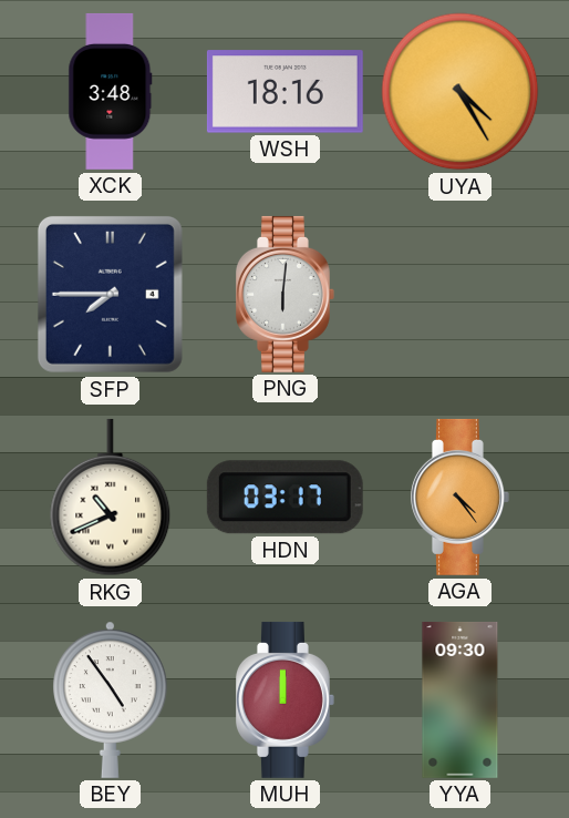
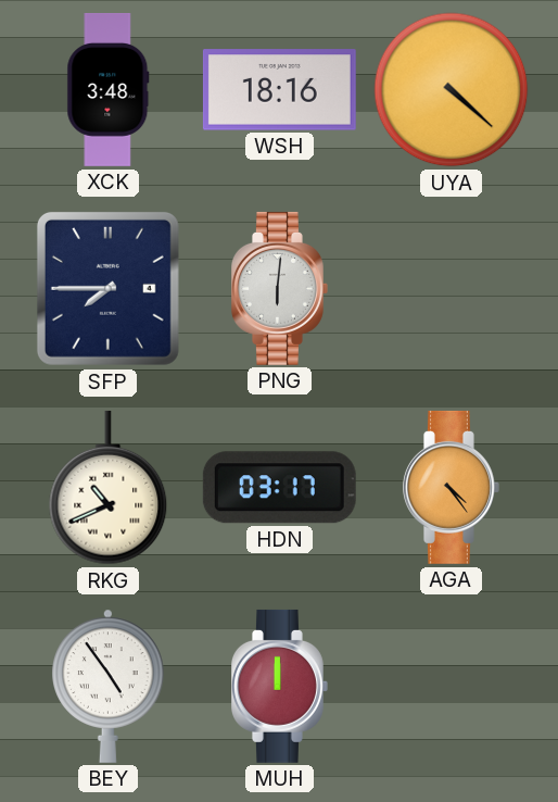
UYA: 4:25 -> 4:22
YYA: 09:30 -> none
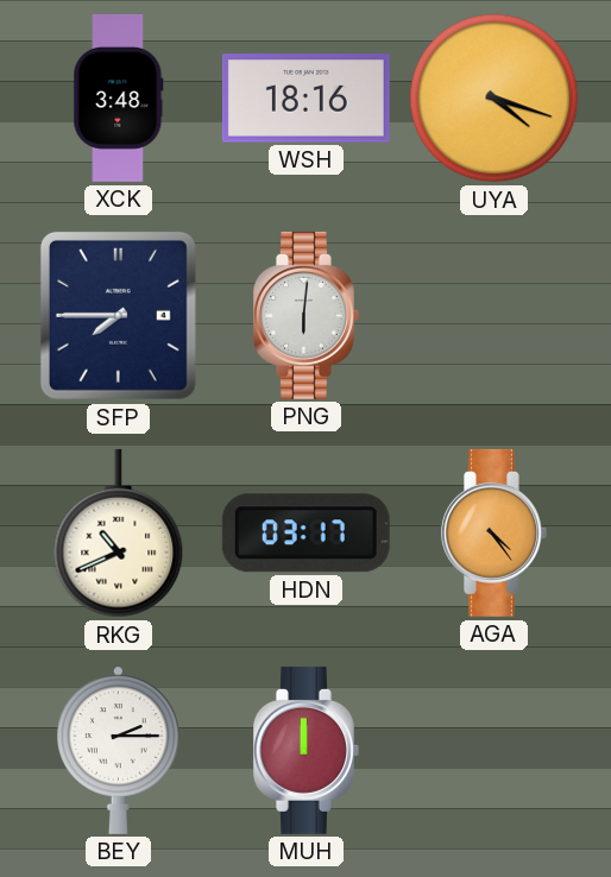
UYA: 4:22 -> 4:18
BEY: 4:54 -> 2:15
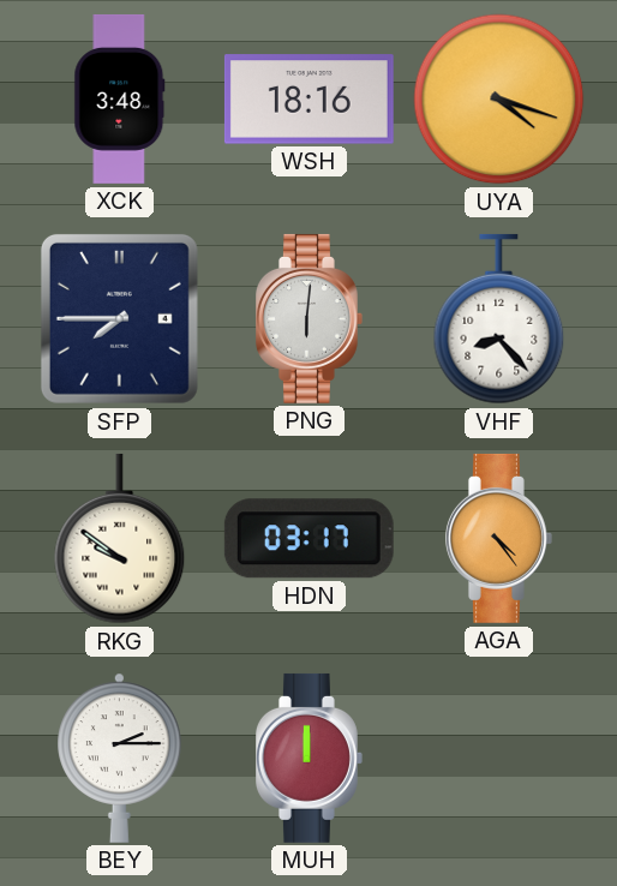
VHF: none -> 8:23
RKG: 10:41 -> 9:51
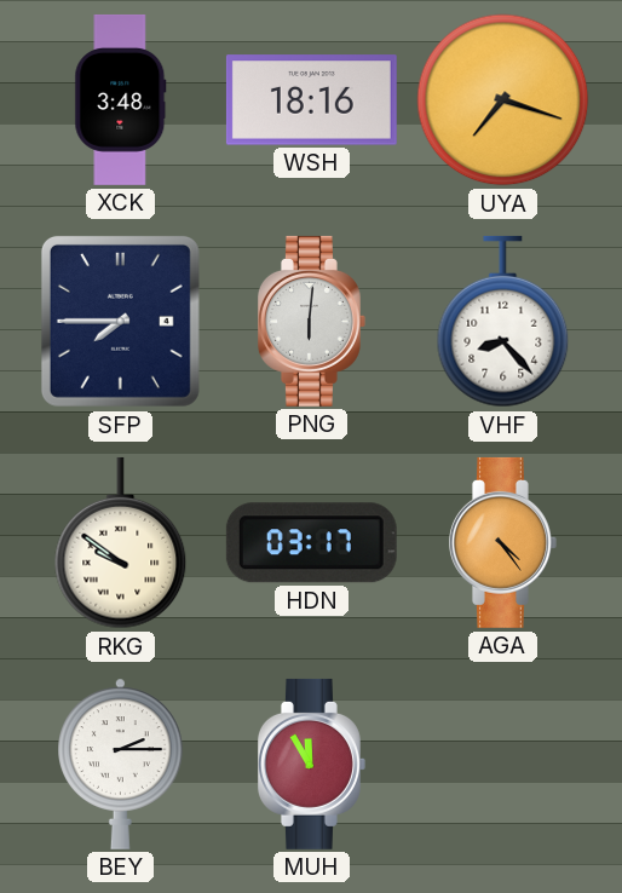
UYA: 4:18 -> 7:18
MUH: 12:00 -> 11:55
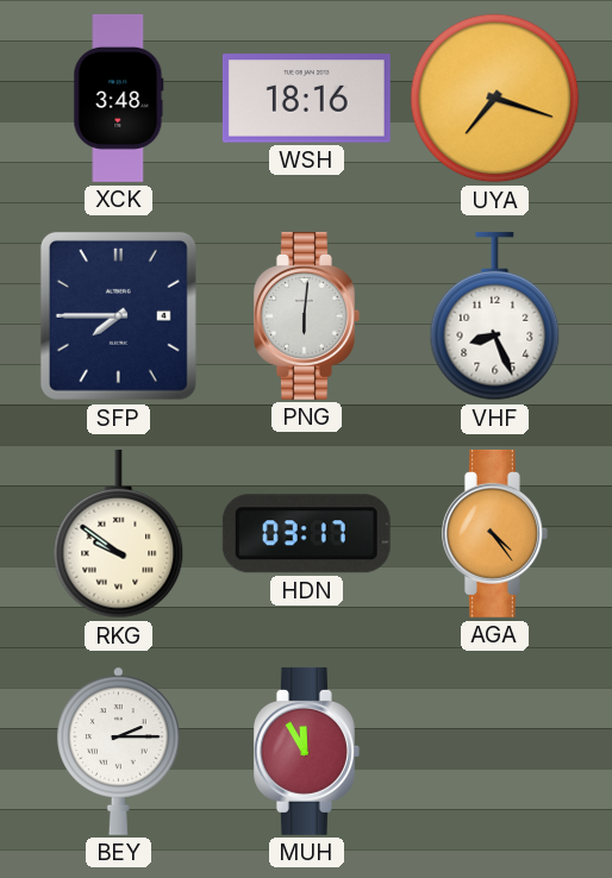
VHF: 8:23 -> 8:26
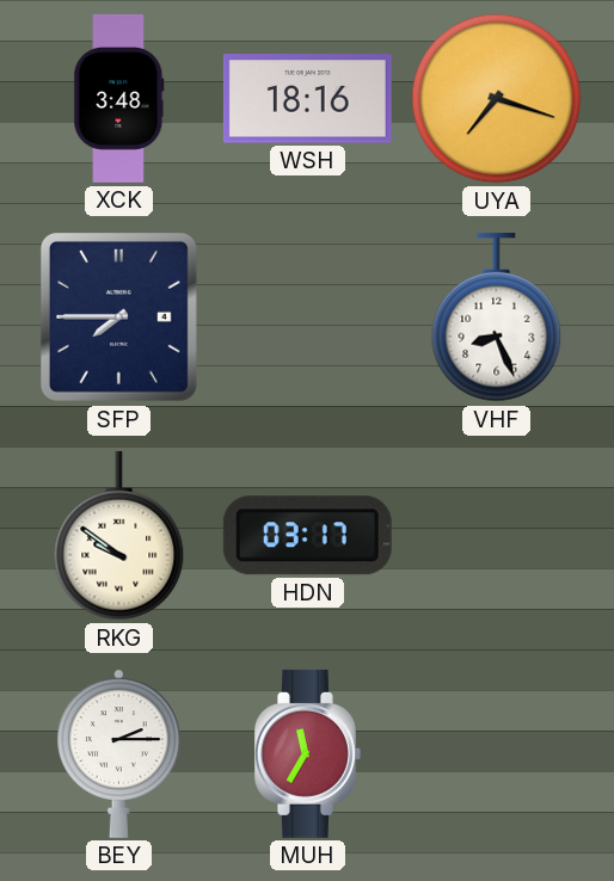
PNG: 6:01 -> none
AGA: 4:24 -> none
MUH: 11:55 -> 11:35
